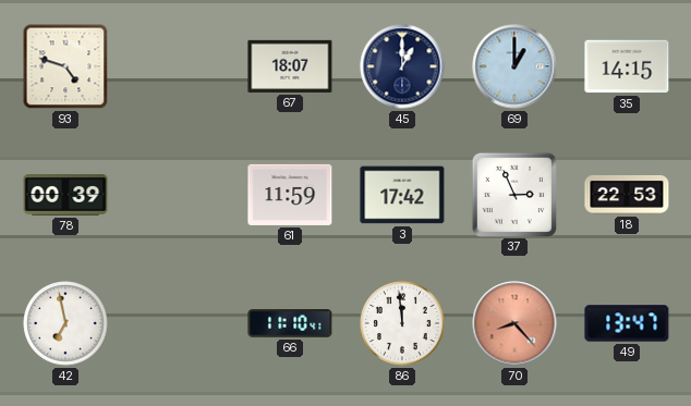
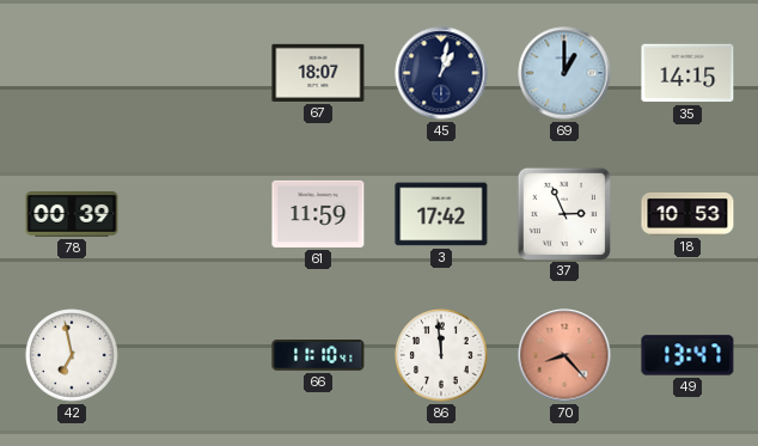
93: 4:48 -> none
45: 1:00 -> 1:02
18: 22:53 -> 10:53
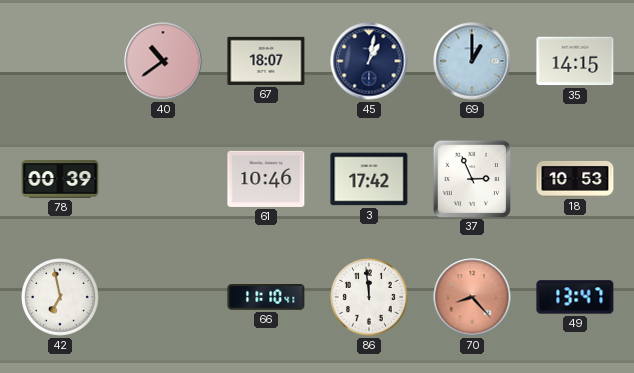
40: none -> 10:39
61: 11:59 -> 10:46
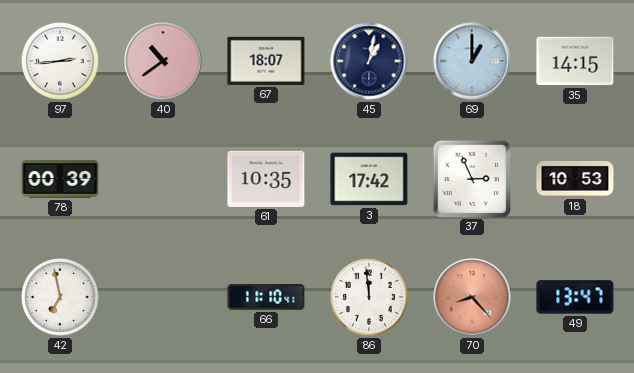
97: none -> 2:44
61: 10:46 -> 10:35
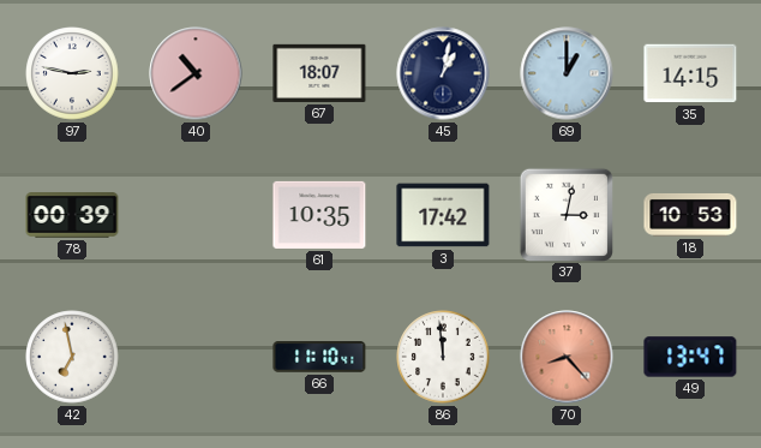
97: 2:44 -> 2:47
37: 2:56 -> 3:02
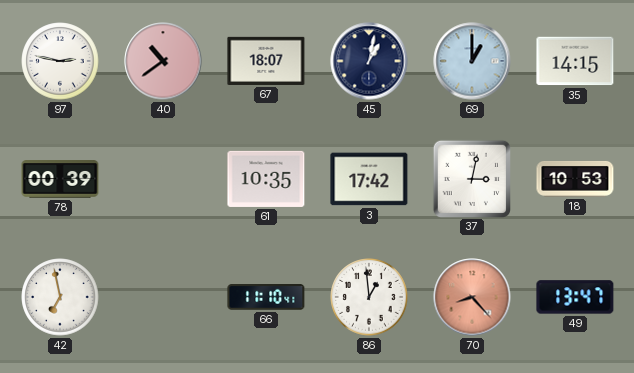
86: 11:59 -> 12:59
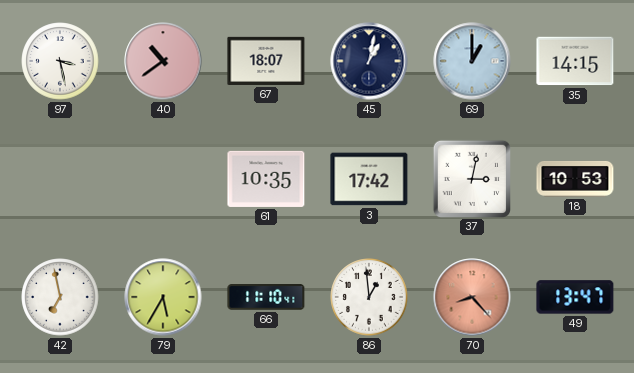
97: 2:47 -> 3:28
78: 00:39 -> none
79: none -> 5:35
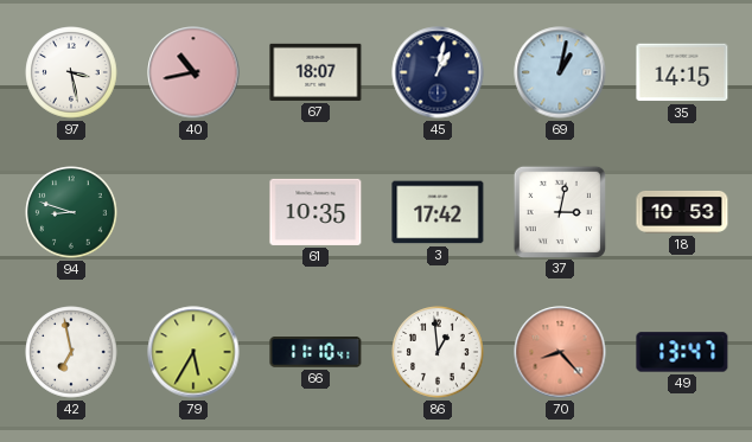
40: 10:39 -> 10:43
69: 1:00 -> 1:02
94: none -> 8:48
